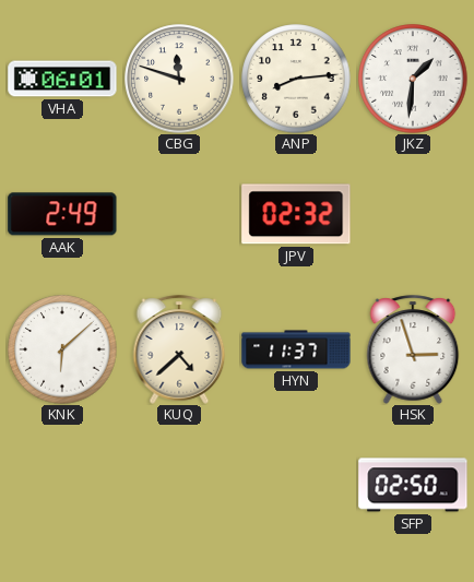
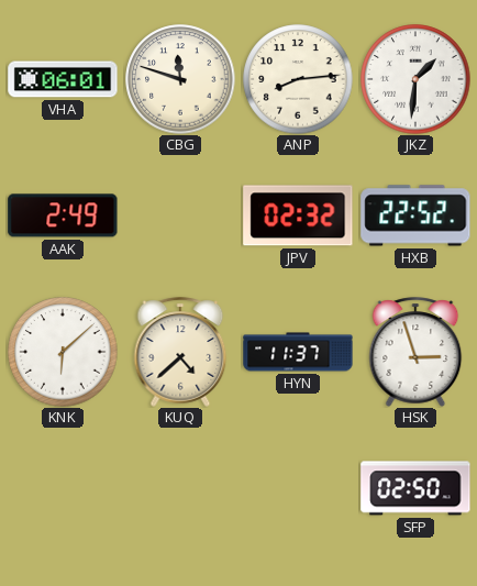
HXB: none -> 22:52
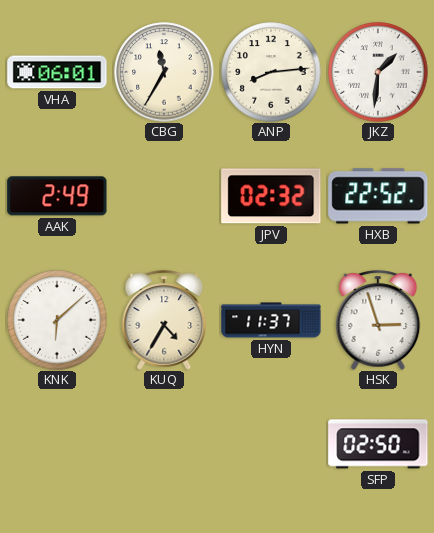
CBG: 11:48 -> 11:35
KUQ: 4:38 -> 4:35
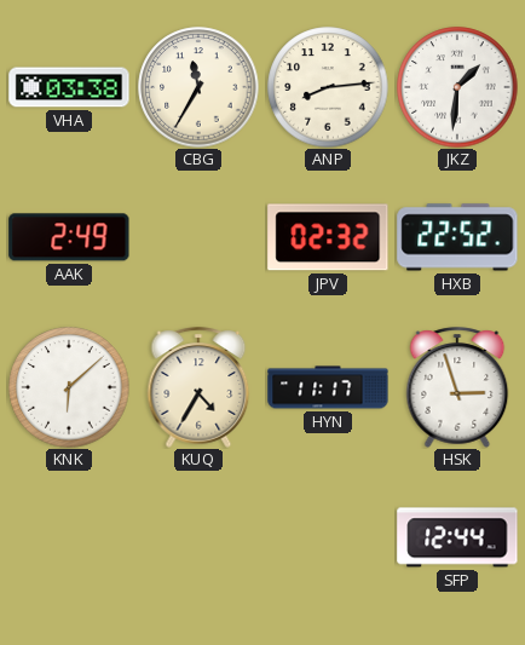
VHA: 06:01 -> 03:38
HYN: 11:37 -> 11:17
SFP: 02:50 -> 12:44
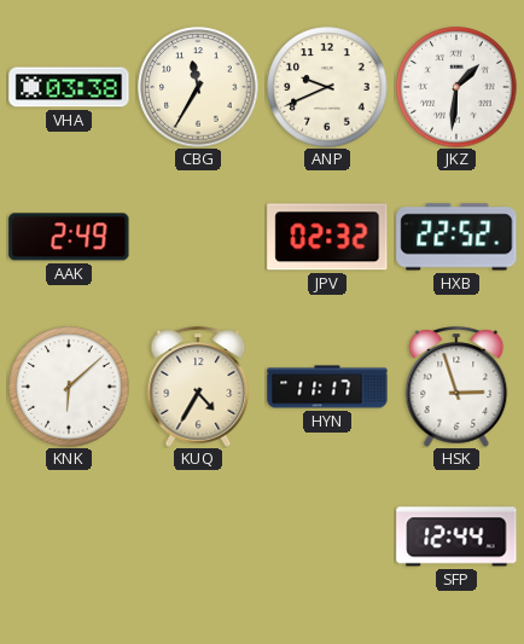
ANP: 8:14 -> 9:41
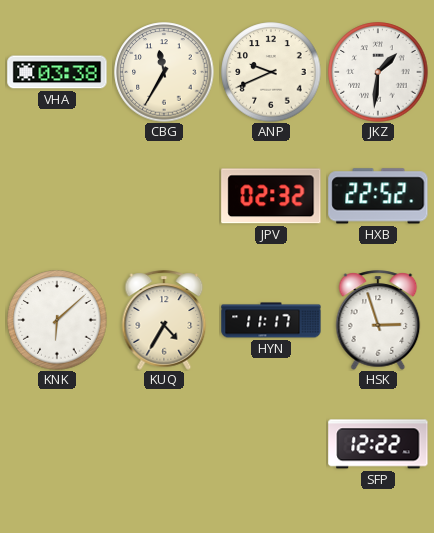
AAK: 2:49 -> none
SFP: 12:44 -> 12:22
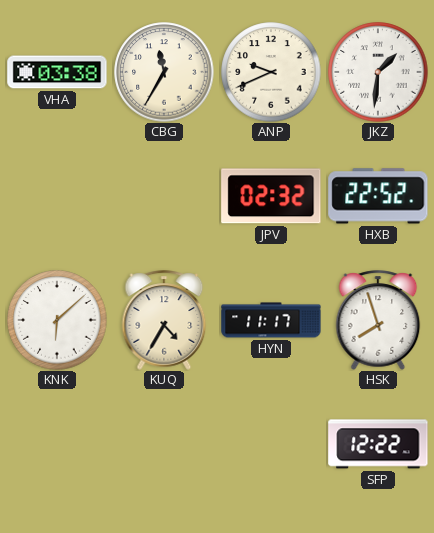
HSK: 2:57 -> 7:57
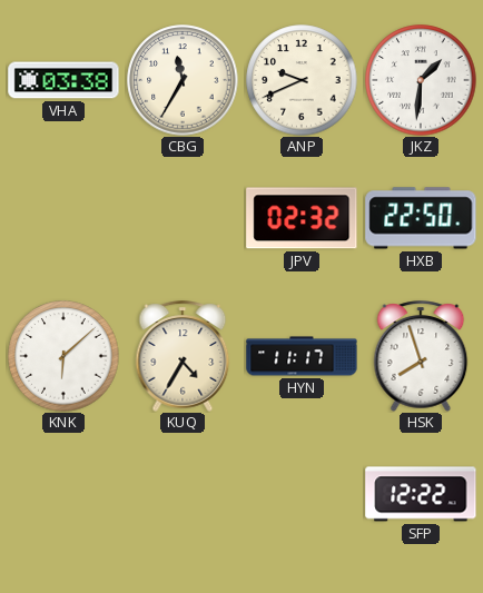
HXB: 22:52 -> 22:50
